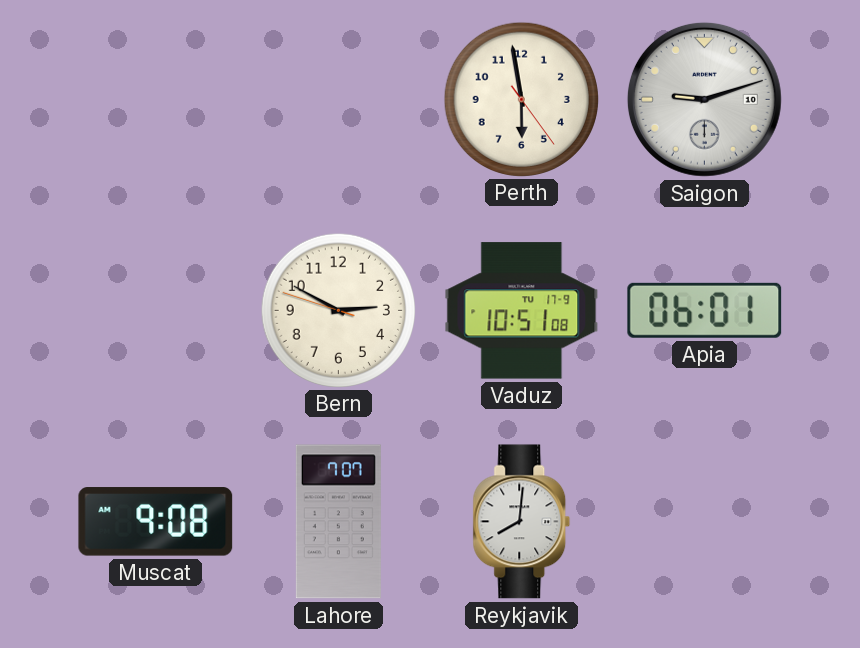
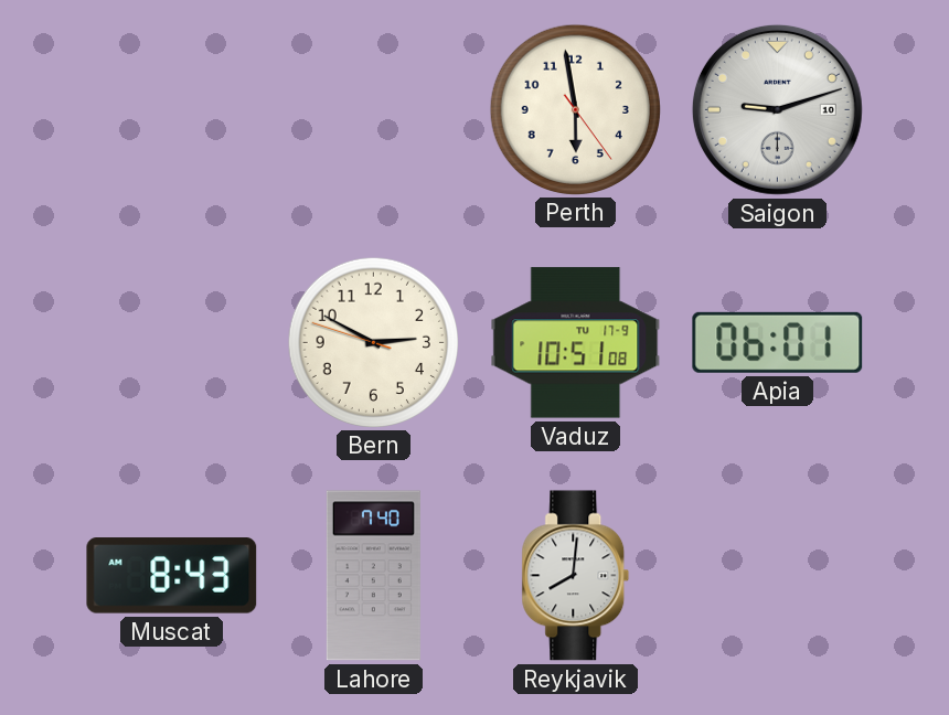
Muscat: 9:08 -> 8:43
Lahore: 7:07 -> 7:40
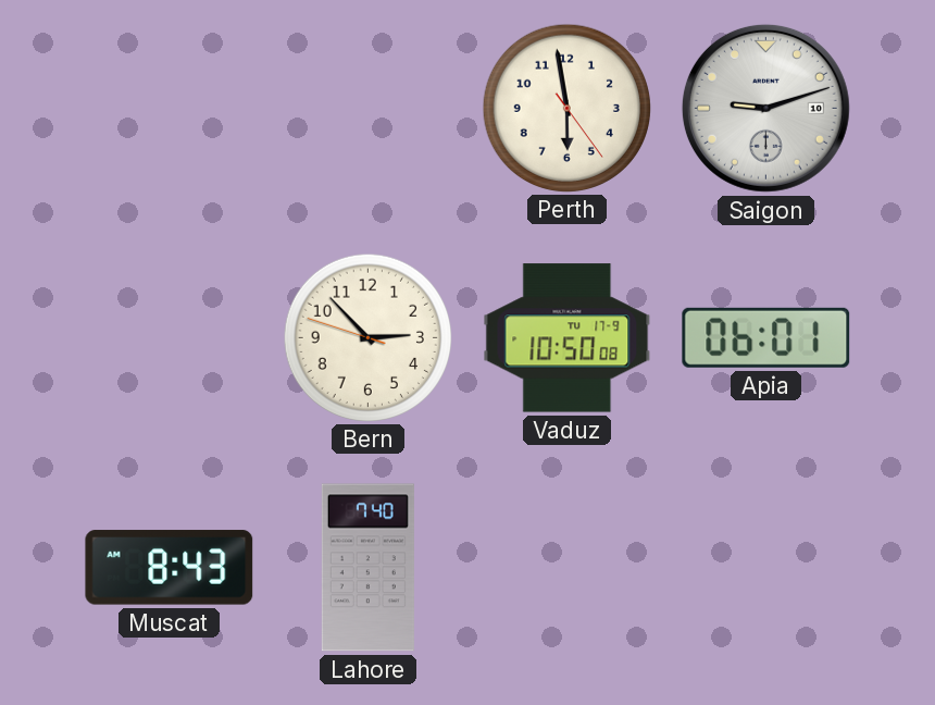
Bern: 2:49 -> 2:52
Vaduz: 10:51 -> 10:50
Reykjavik: 8:01 -> none
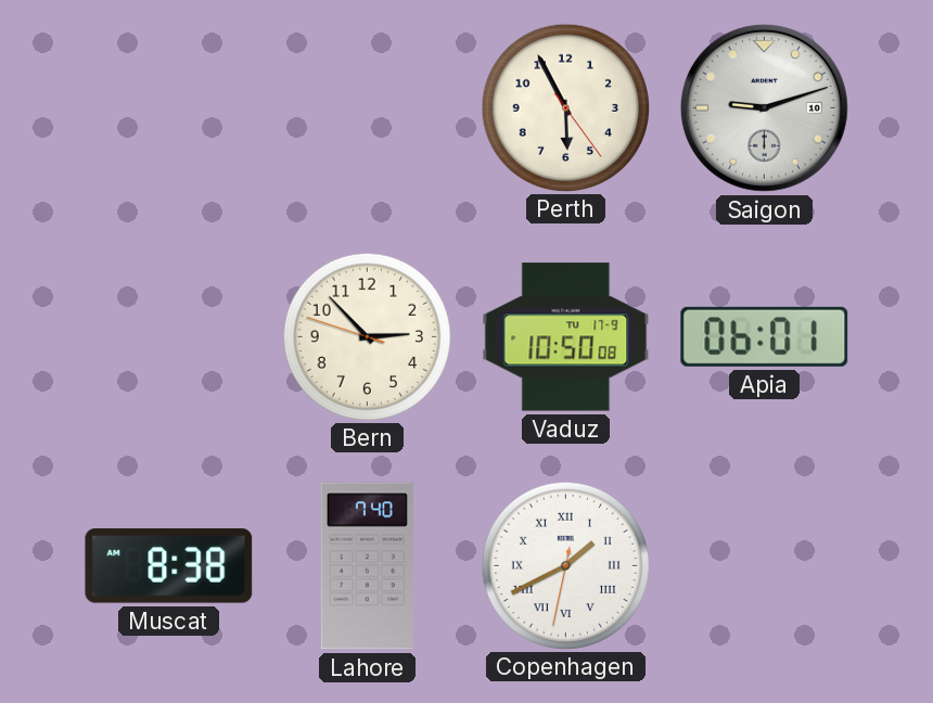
Perth: 5:58 -> 5:55
Muscat: 8:43 -> 8:38
Copenhagen: none -> 1:40
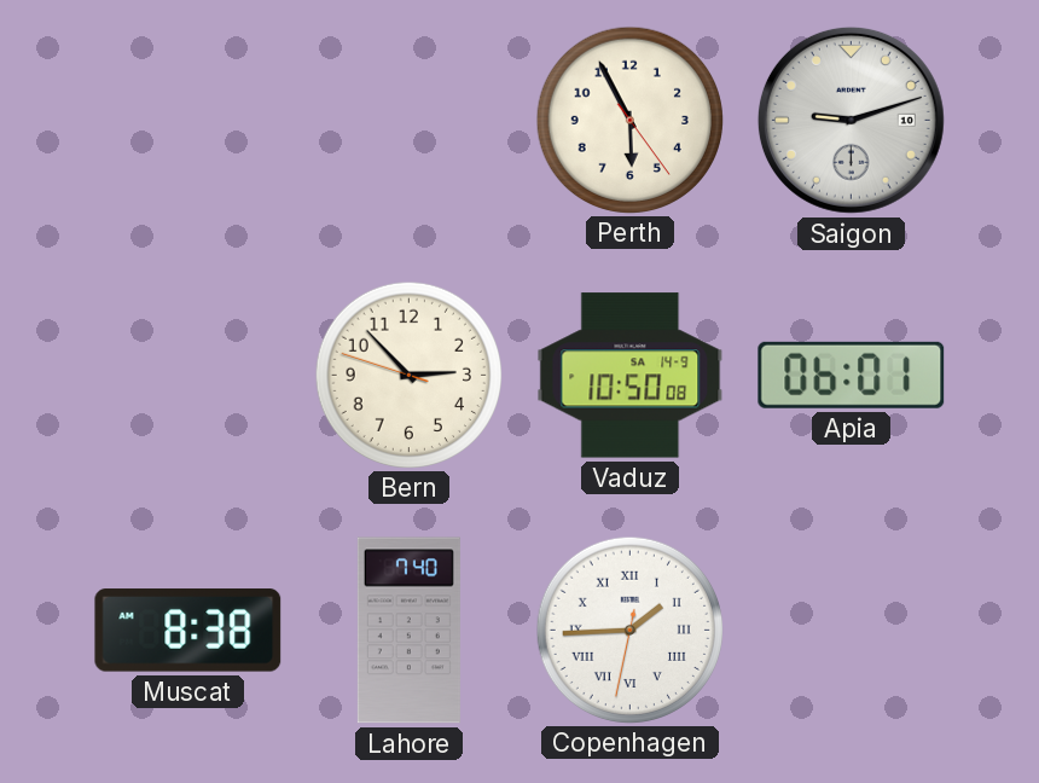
Vaduz date: TU 17-9 -> SA 14-9
Copenhagen: 1:40 -> 1:44
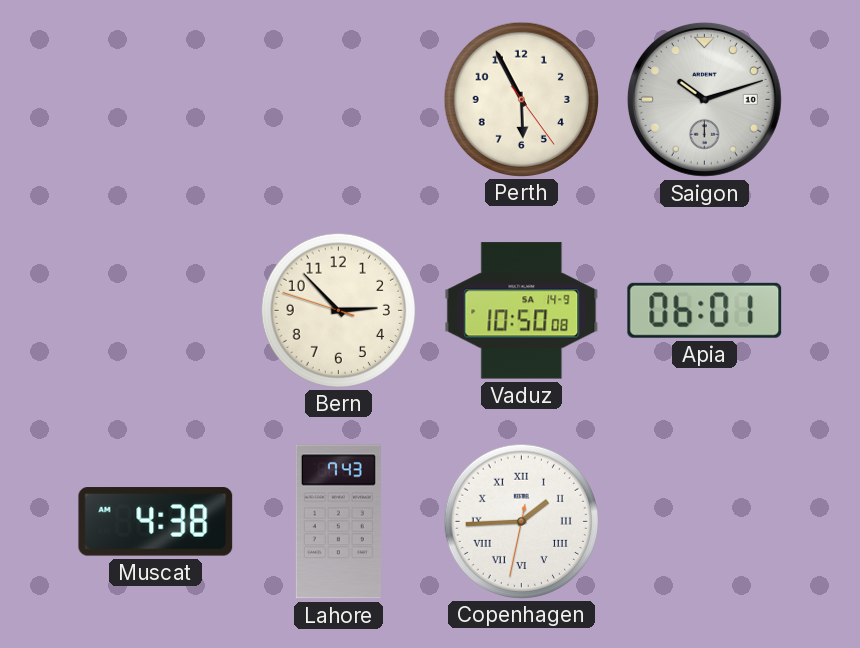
Saigon: 9:12 -> 10:12
Muscat: 8:38 -> 4:38
Lahore: 7:40 -> 7:43
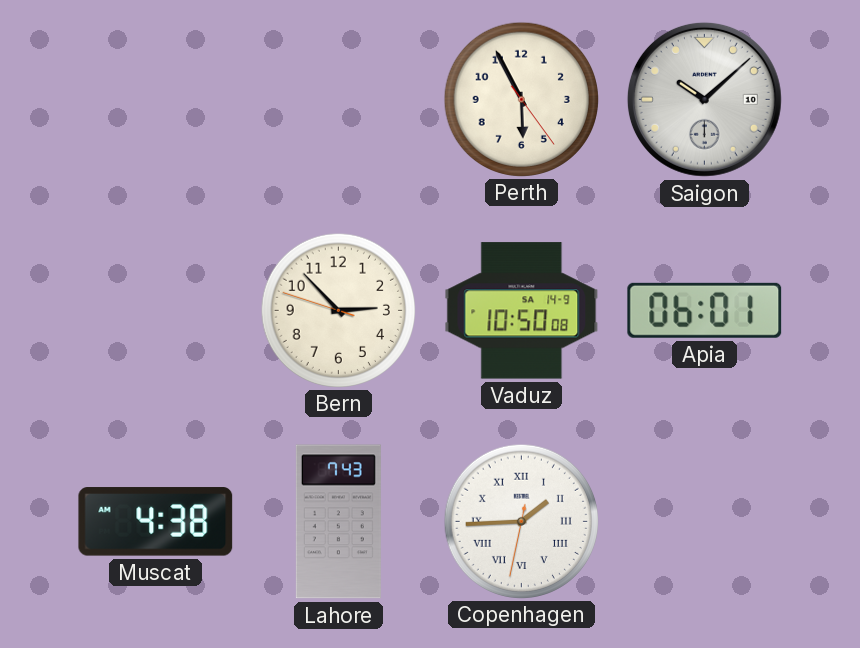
Saigon: 10:12 -> 10:08
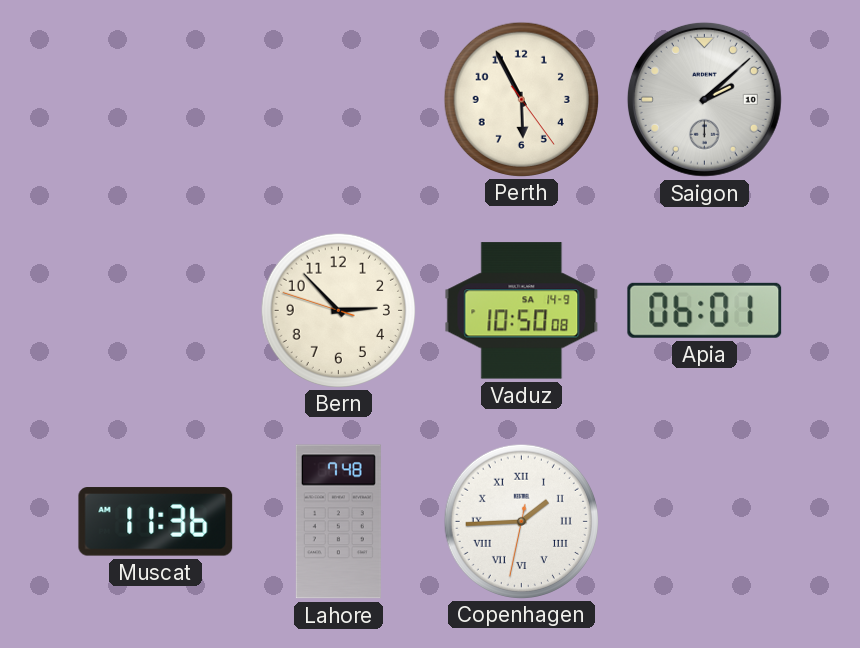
Saigon: 10:08 -> 2:08
Muscat: 4:38 -> 11:36
Lahore: 7:43 -> 7:48
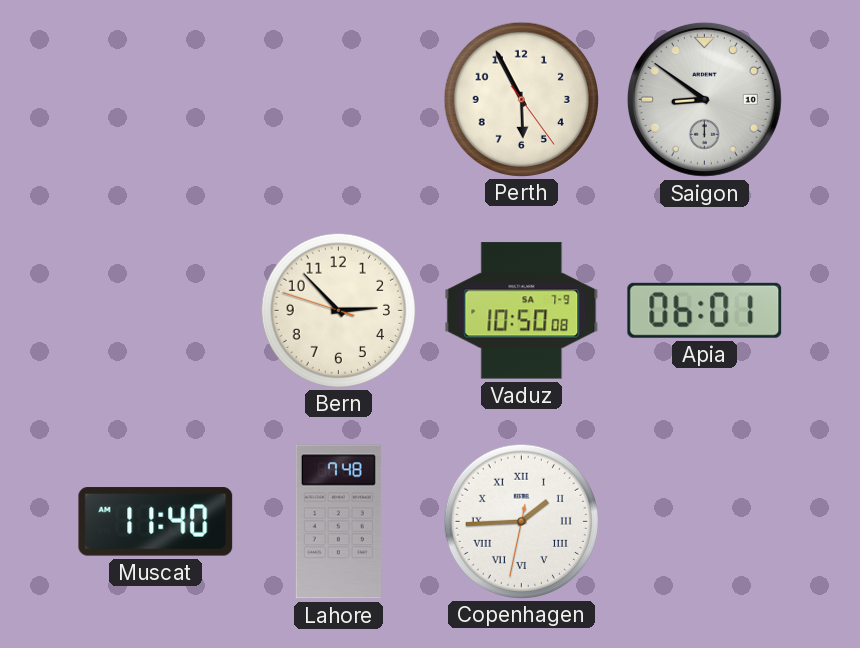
Saigon: 2:08 -> 8:51
Vaduz date: SA 14-9 -> SA 7-9
Muscat: 11:36 -> 11:40
